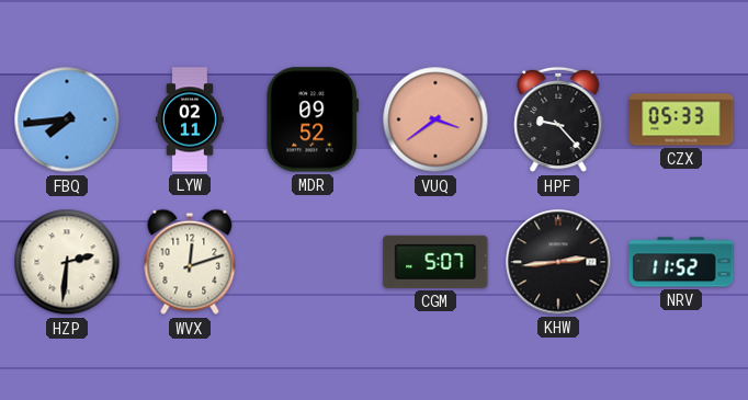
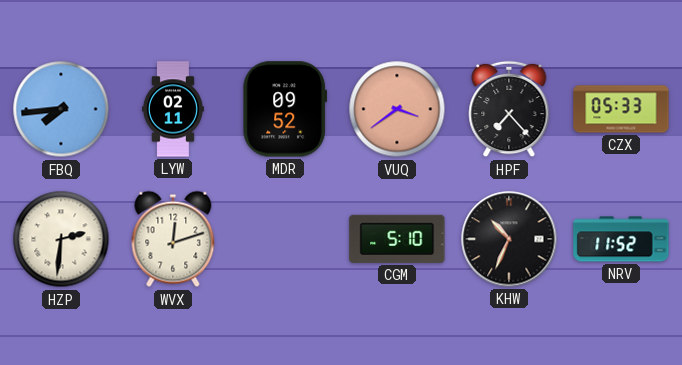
HPF: 9:23 -> 7:23
CGM: 5:07 -> 5:10
KHW: 2:44 -> 10:34
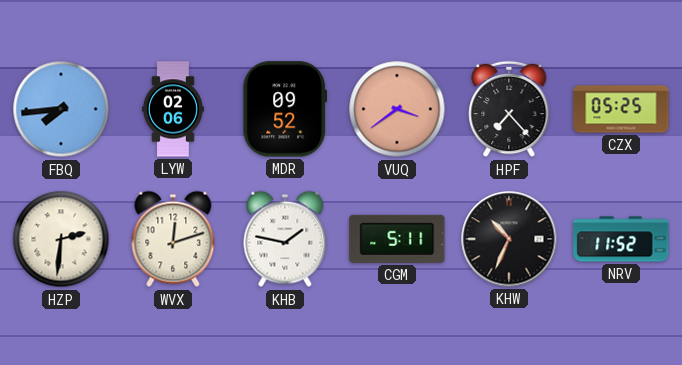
LYW: 02:11 -> 02:06
CZX: 05:33 -> 05:25
KHB: none -> 1:47
CGM: 5:10 -> 5:11
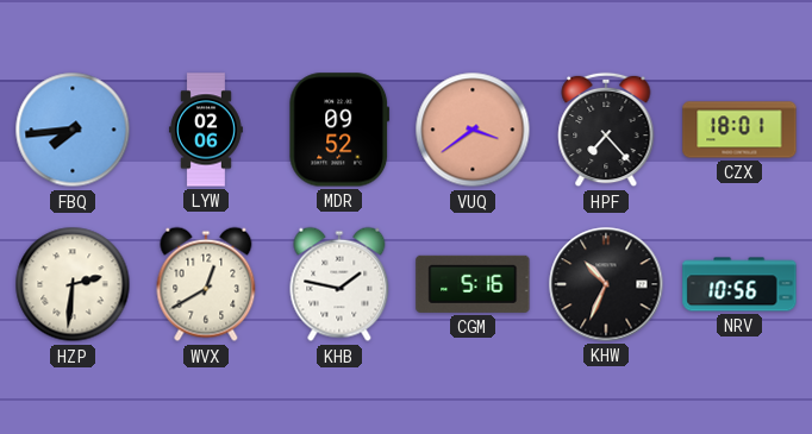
CZX: 05:25 -> 18:01
WVX: 12:12 -> 12:40
CGM: 5:11 -> 5:16
NRV: 11:52 -> 10:56
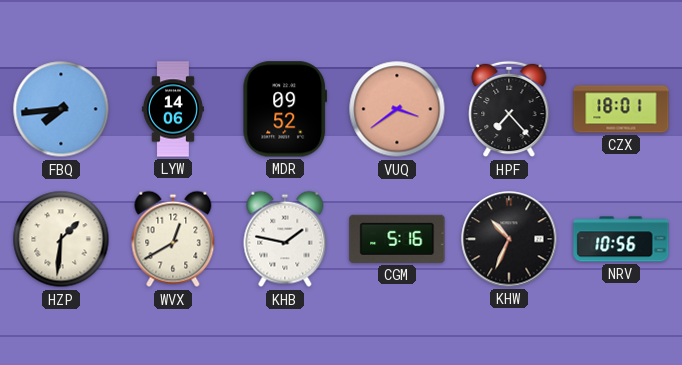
LYW: 02:06 -> 14:06
HZP: 2:31 -> 1:31
